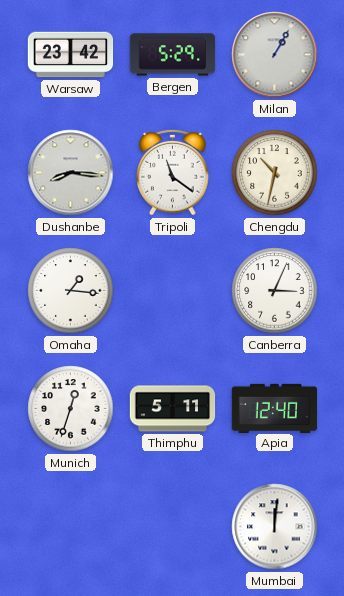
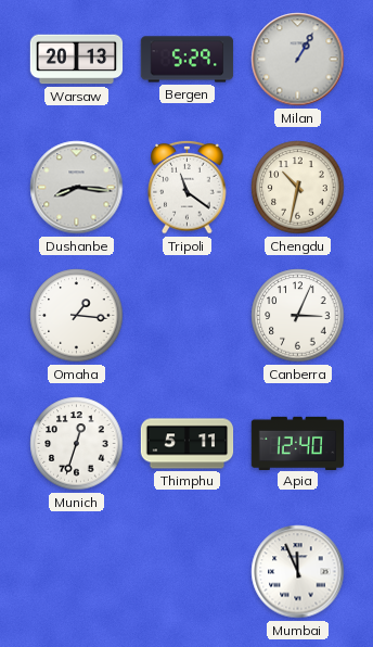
Warsaw: 23:42 -> 20:13
Mumbai: 12:01 -> 11:56
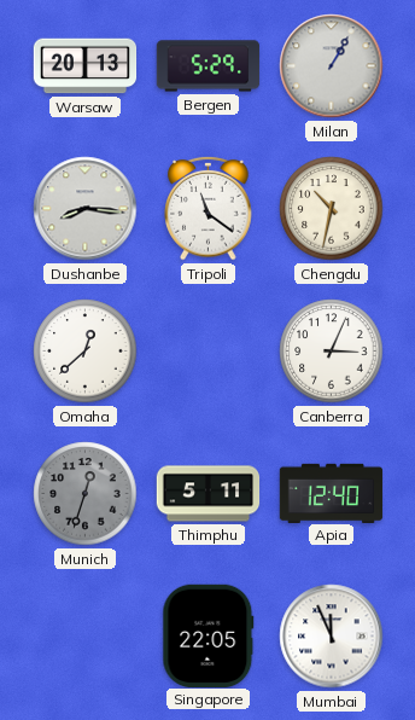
Omaha: 1:16 -> 12:38
Munich dial: white -> grey
Singapore: none -> 22:05
